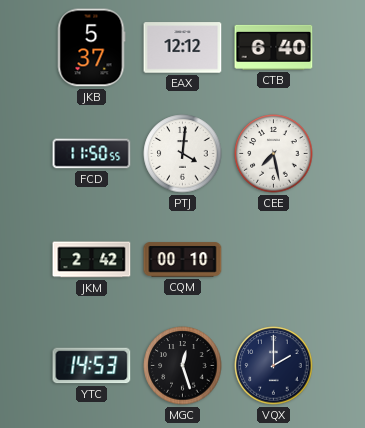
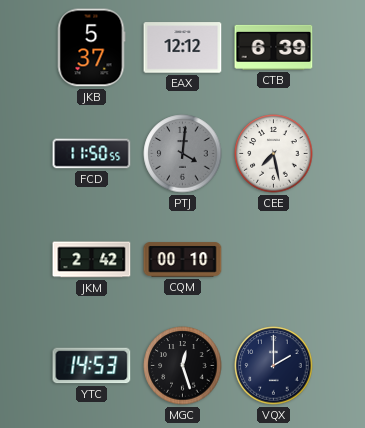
CTB: 6:40 -> 6:39
PTJ dial: white -> grey
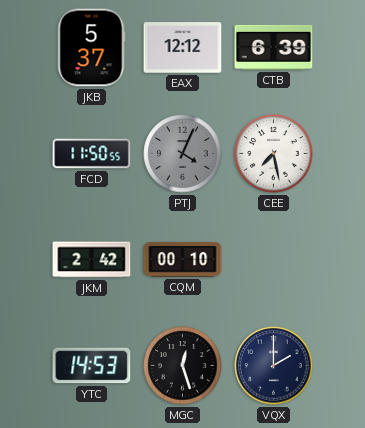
PTJ: 4:01 -> 4:04
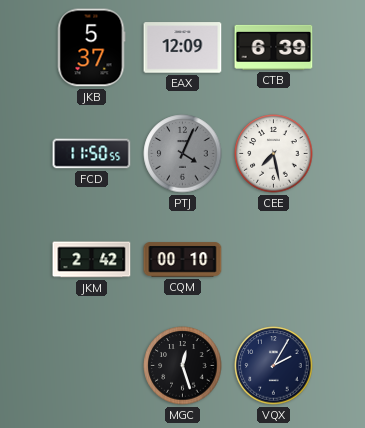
EAX: 12:12 -> 12:09
YTC: 14:53 -> none
VQX: 2:00 -> 2:05
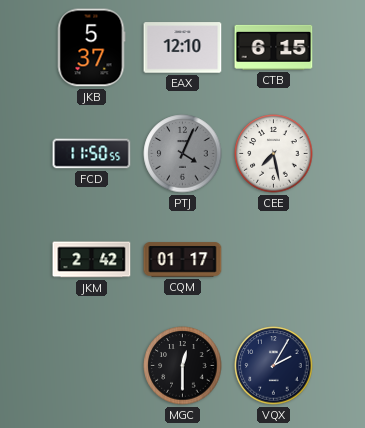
EAX: 12:09 -> 12:10
CTB: 6:39 -> 6:15
CQM: 00:10 -> 01:17
MGC: 12:27 -> 12:30
